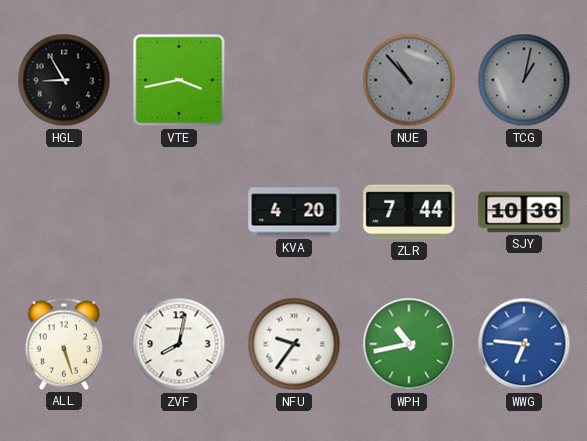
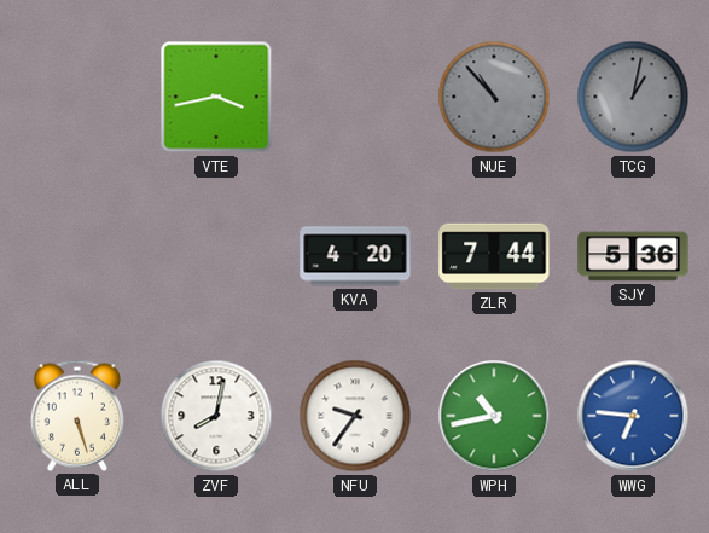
HGL: 8:55 -> none
SJY: 10:36 -> 5:36
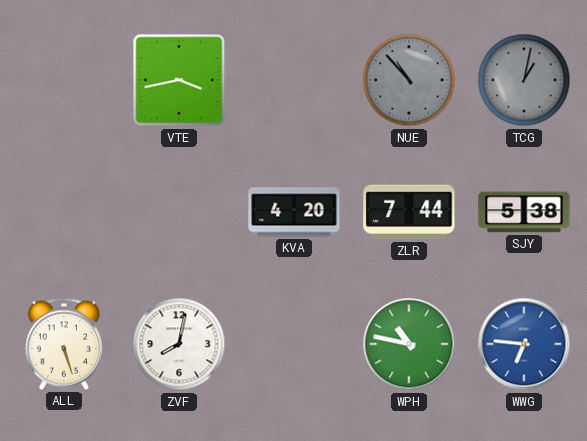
SJY: 5:36 -> 5:38
NFU: 9:36 -> none
WPH: 10:43 -> 10:47
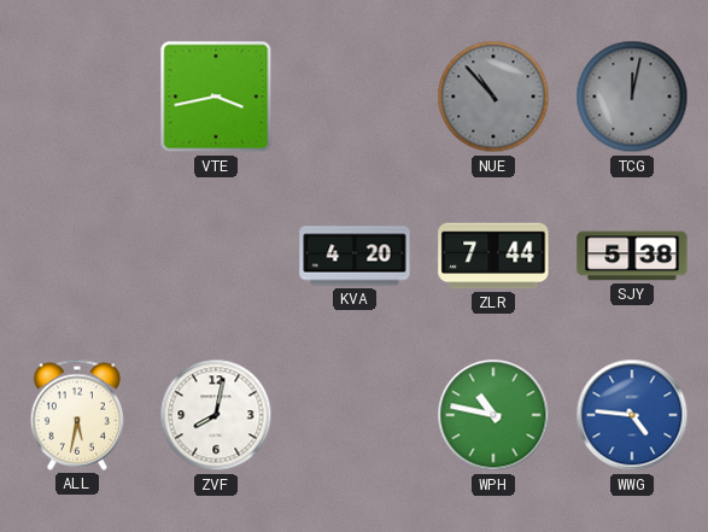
TCG: 1:02 -> 12:02
ALL: 5:27 -> 5:32
WWG: 6:46 -> 4:46
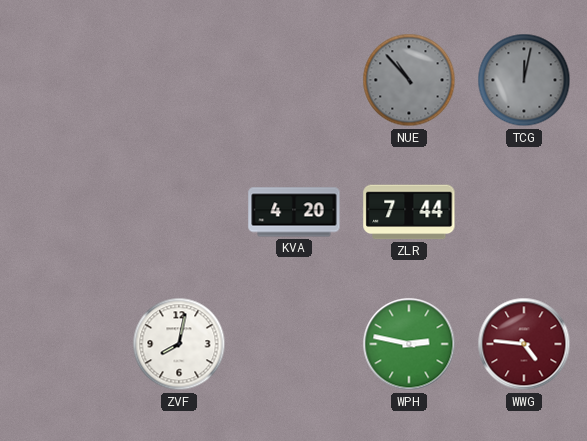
VTE: 3:43 -> none
SJY: 5:38 -> none
ALL: 5:32 -> none
WPH: 10:47 -> 2:47
WWG dial: blue -> burgundy
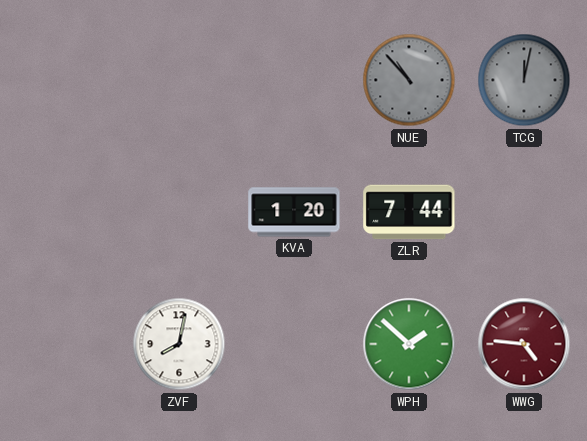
KVA: 4:20 -> 1:20
WPH: 2:47 -> 1:52
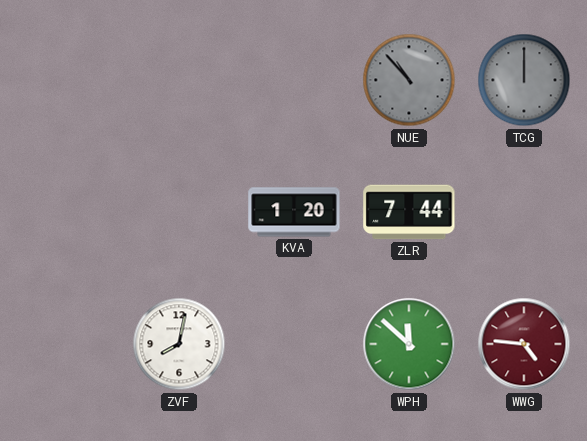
TCG: 12:02 -> 12:00
WPH: 1:52 -> 11:52
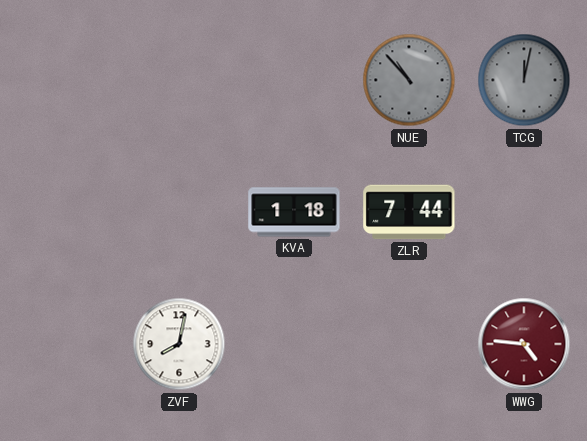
TCG: 12:00 -> 12:02
KVA: 1:20 -> 1:18
WPH: 11:52 -> none
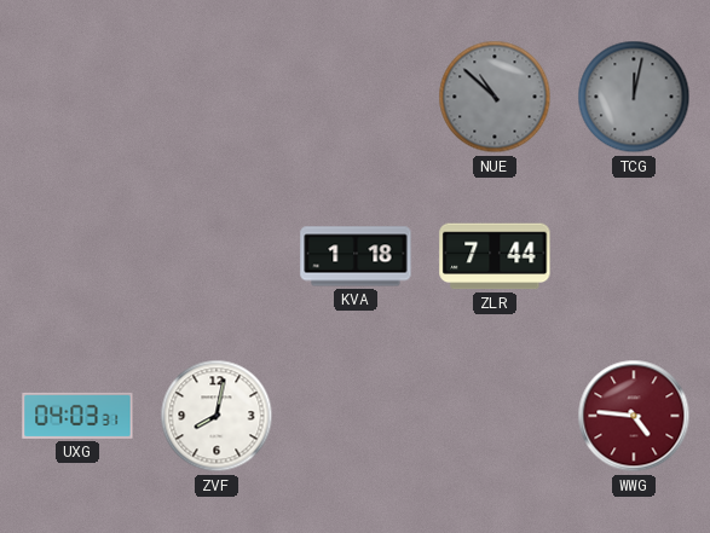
NUE: 10:53 -> 10:52
UXG: none -> 04:03
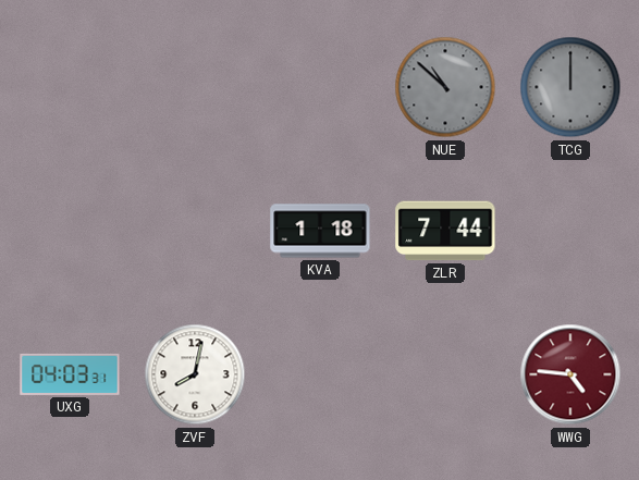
TCG: 12:02 -> 12:00
